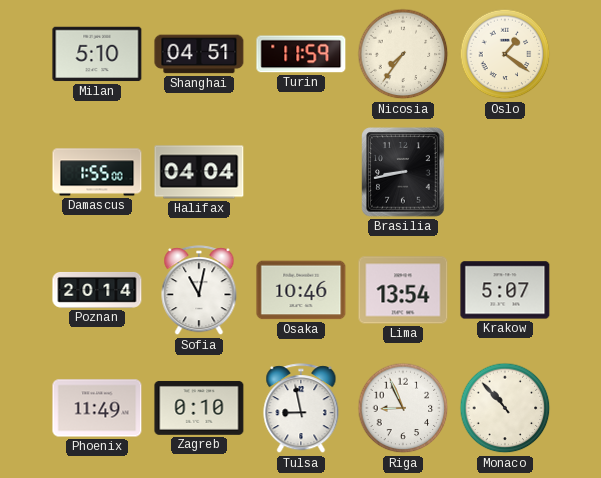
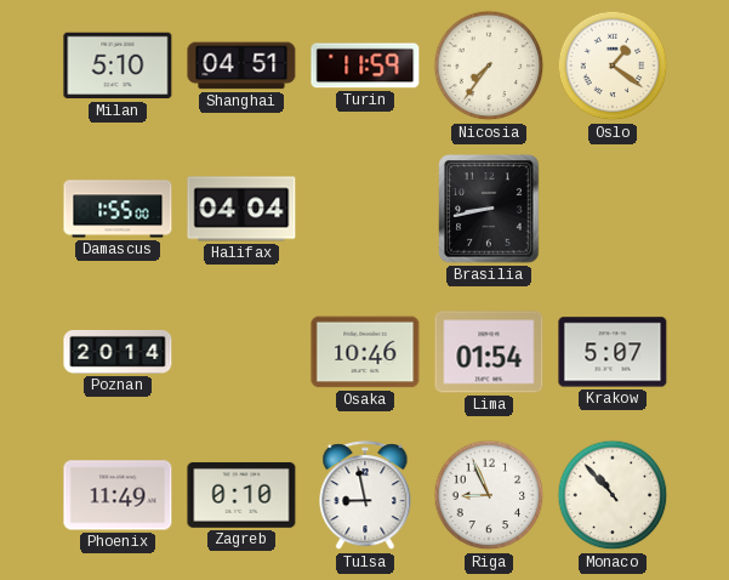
Sofia: 11:02 -> none
Lima: 13:54 -> 01:54
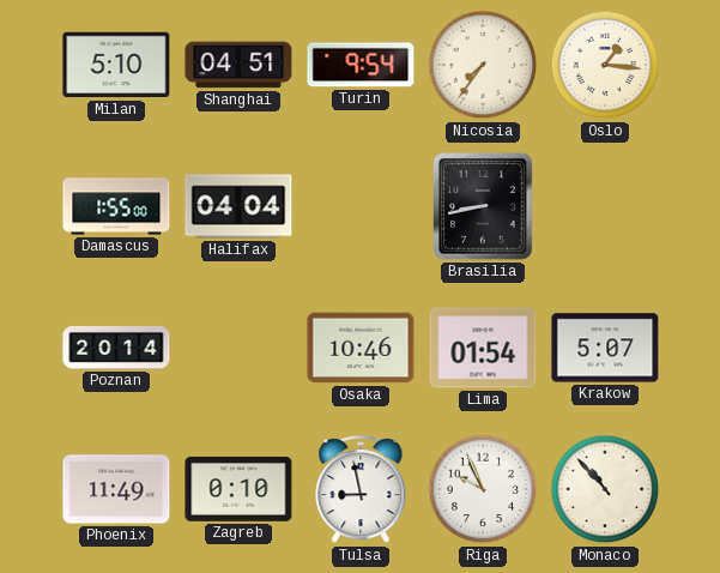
Turin: 11:59 -> 9:54
Oslo: 1:21 -> 1:16
Riga: 8:56 -> 9:56
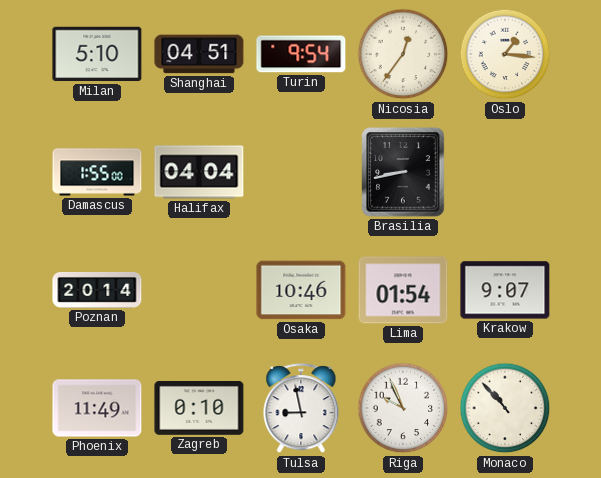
Nicosia: 7:36 -> 12:36
Krakow: 5:07 -> 9:07
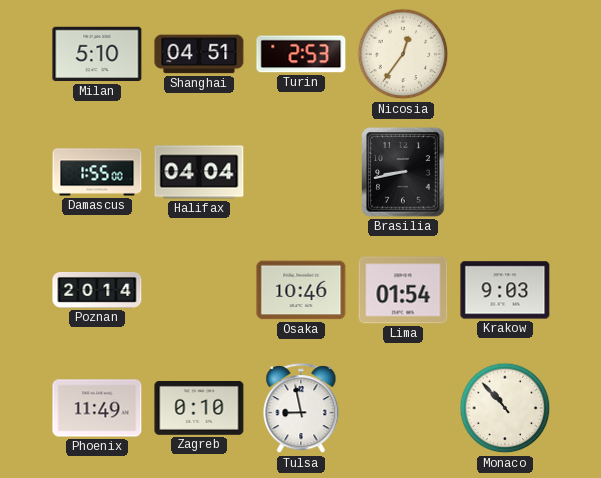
Turin: 9:54 -> 2:53
Oslo: 1:16 -> none
Krakow: 9:07 -> 9:03
Riga: 9:56 -> none
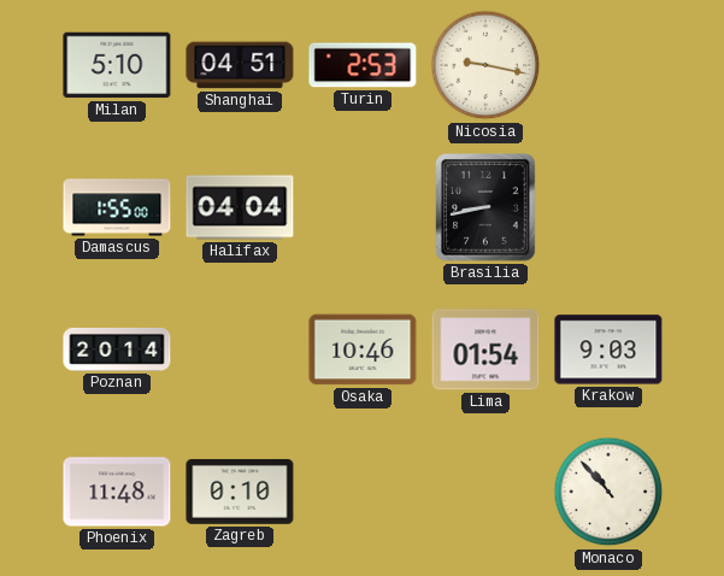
Nicosia: 12:36 -> 9:17
Phoenix: 11:49 -> 11:48
Tulsa: 8:58 -> none
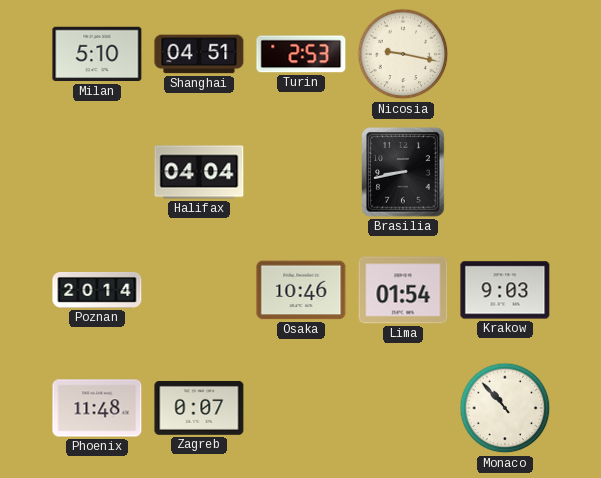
Damascus: 1:55 -> none
Zagreb: 0:10 -> 0:07
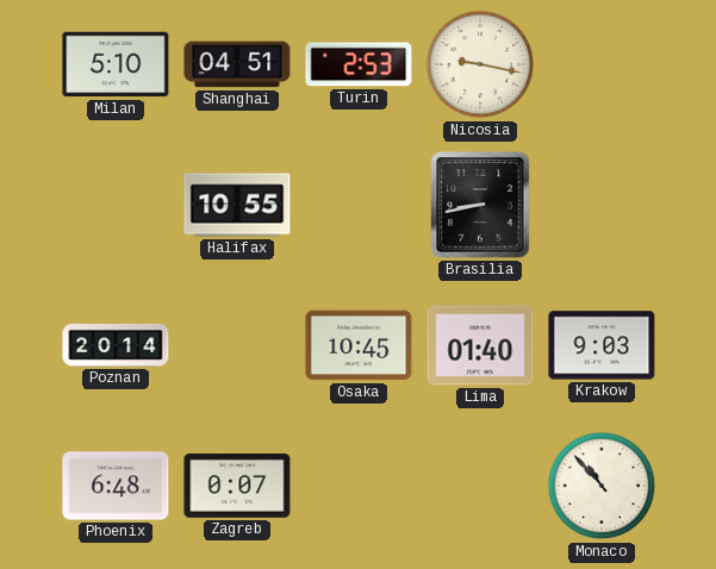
Halifax: 04:04 -> 10:55
Osaka: 10:46 -> 10:45
Lima: 01:54 -> 01:40
Phoenix: 11:48 -> 6:48
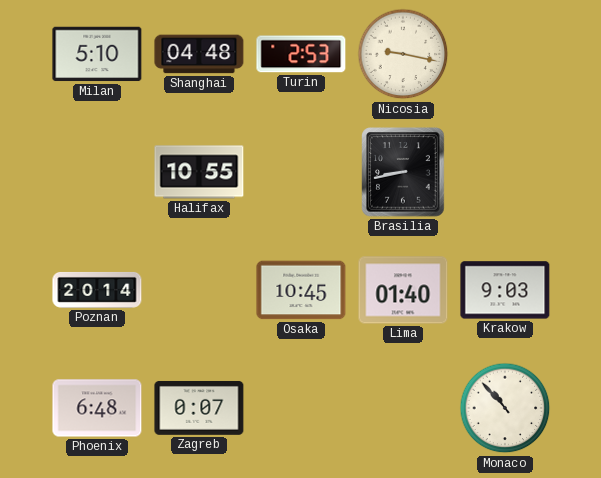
Shanghai: 04:51 -> 04:48
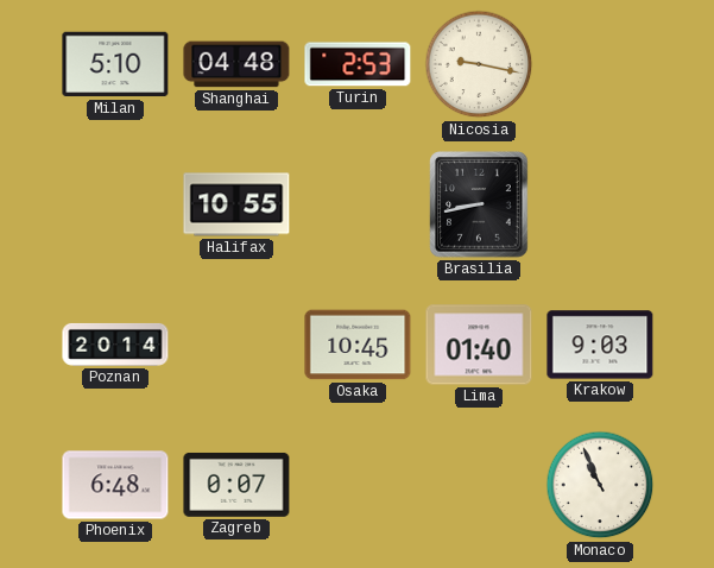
Monaco: 10:53 -> 10:56
